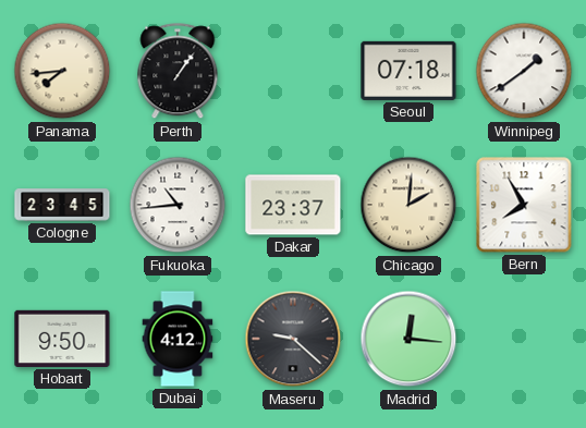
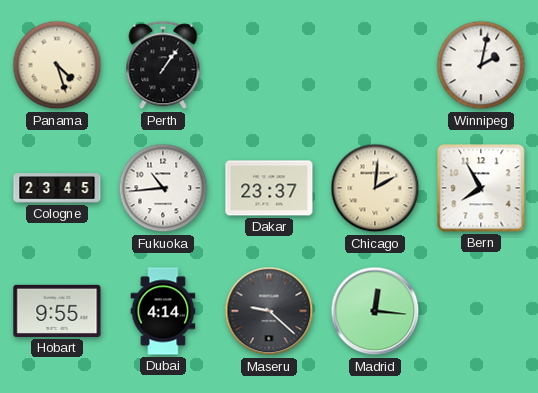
Panama: 7:44 -> 4:27
Seoul: 07:18 -> none
Winnipeg: 1:39 -> 2:02
Hobart: 9:50 -> 9:55
Dubai: 4:12 -> 4:14
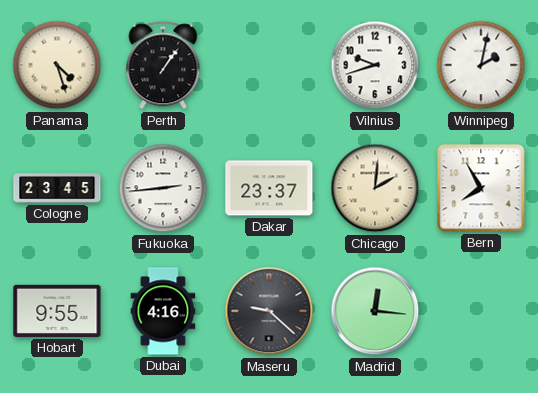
Vilnius: none -> 9:42
Fukuoka: 10:44 -> 2:44
Dubai: 4:14 -> 4:16
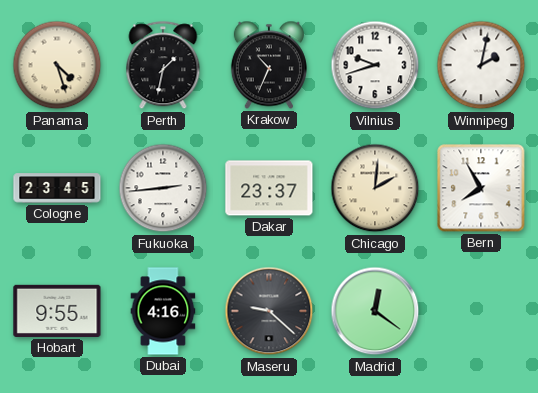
Perth: 1:06 -> 1:32
Krakow: none -> 10:34
Madrid: 12:16 -> 12:21
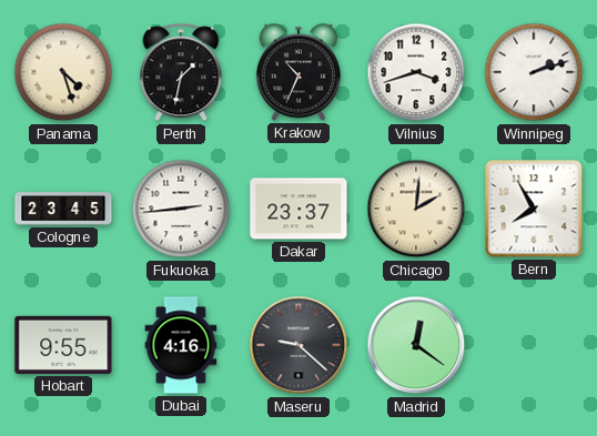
Vilnius: 9:42 -> 3:42
Winnipeg: 2:02 -> 2:12
